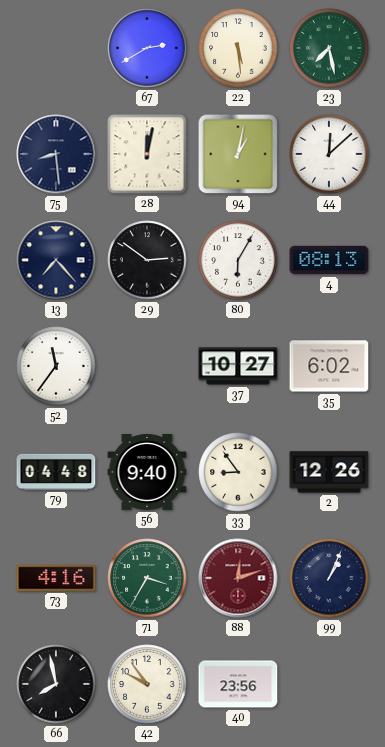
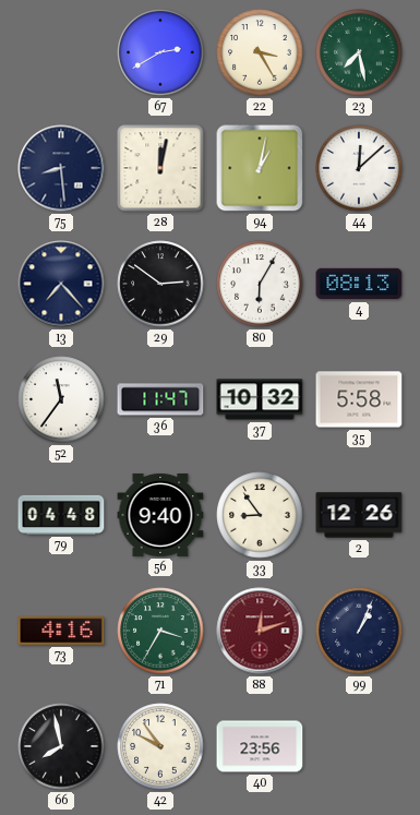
22: 5:29 -> 3:25
36: none -> 11:47
37: 10:27 -> 10:32
35: 6:02 -> 5:58
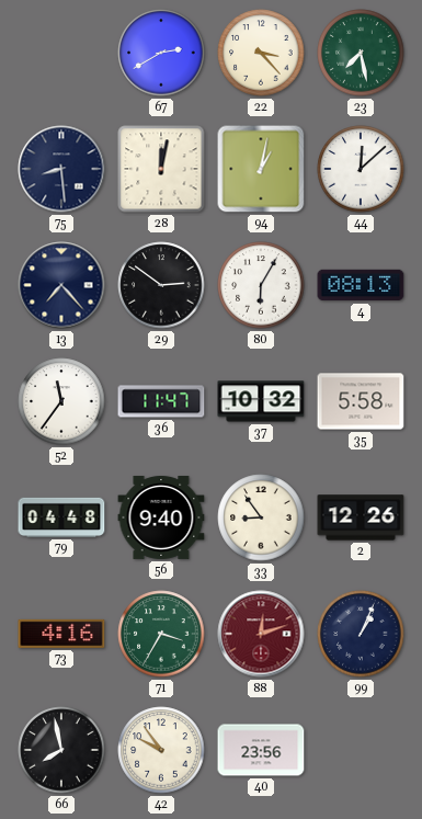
22: 3:25 -> 3:23
